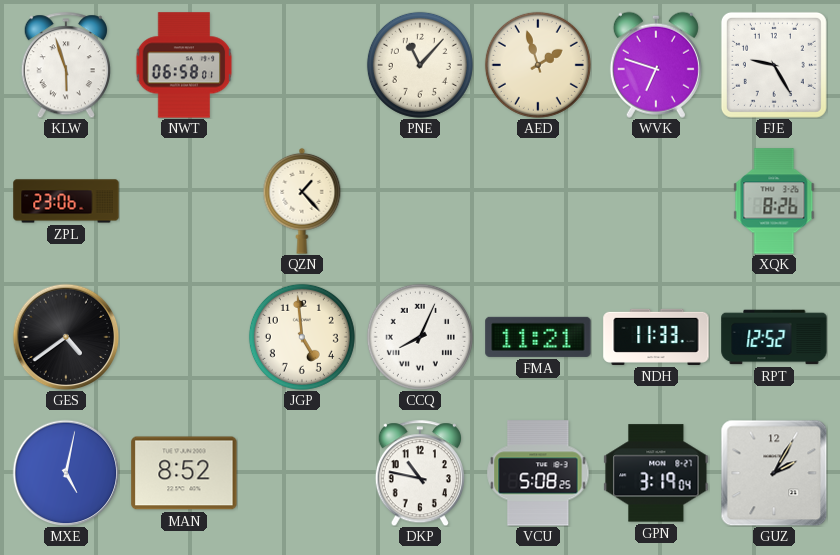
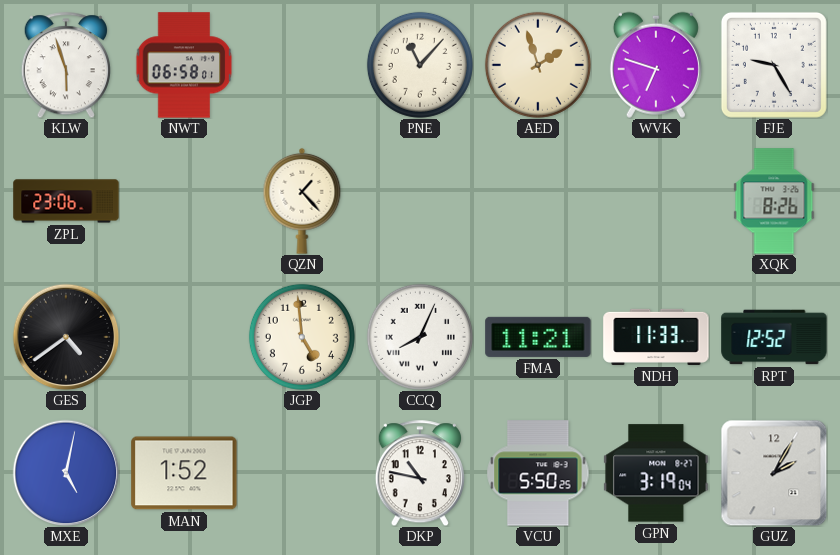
MAN: 8:52 -> 1:52
VCU: 5:08 -> 5:50
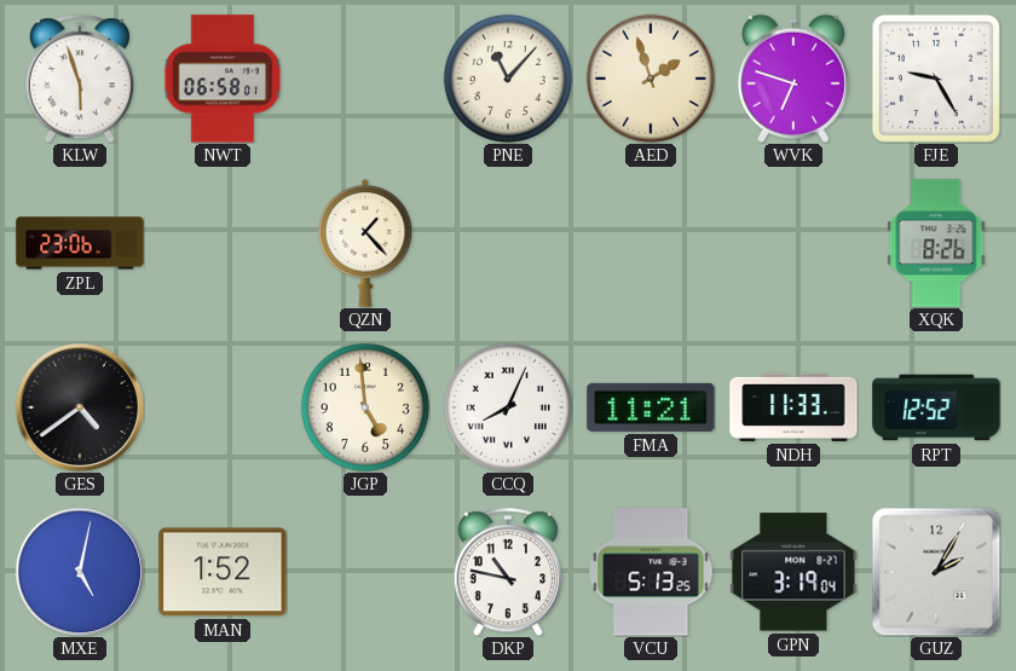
VCU: 5:50 -> 5:13
